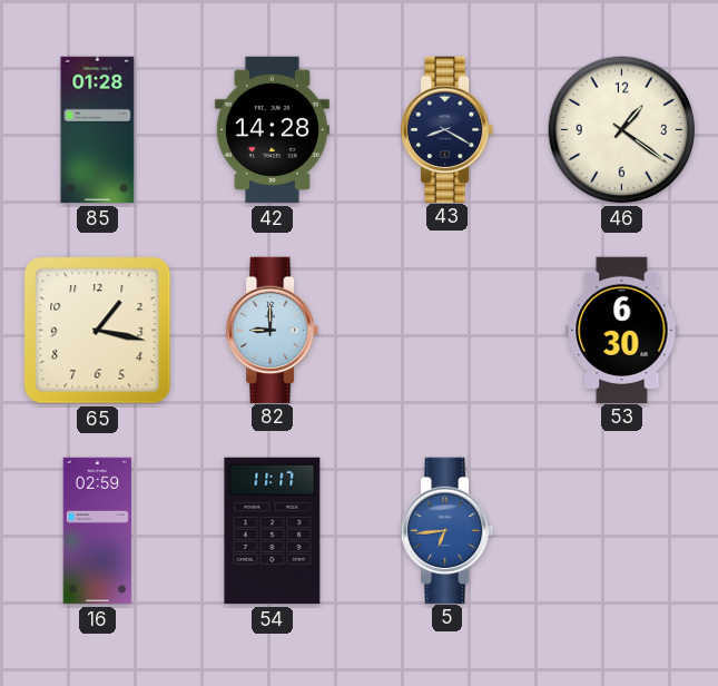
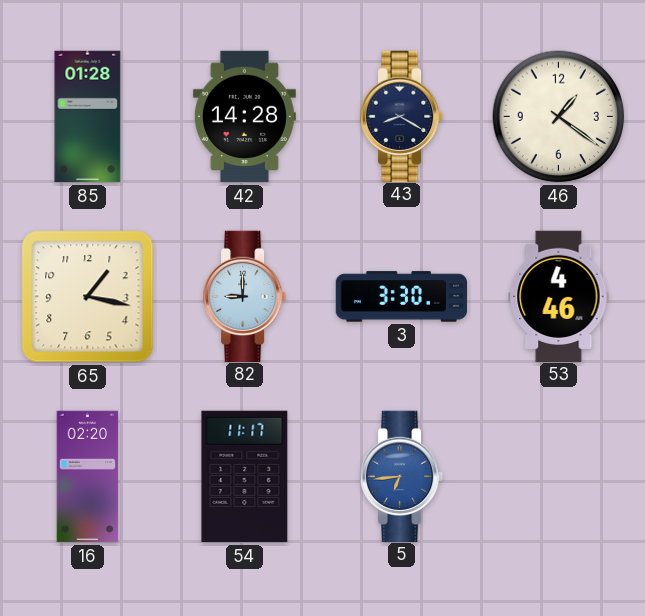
3: none -> 3:30
53: 6:30 -> 4:46
16: 02:59 -> 02:20
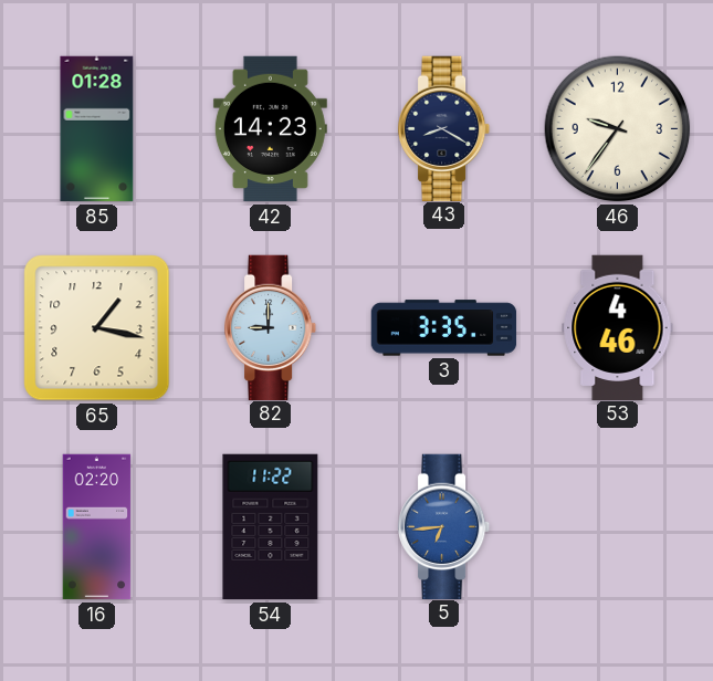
42: 14:28 -> 14:23
46: 1:21 -> 9:36
3: 3:30 -> 3:35
54: 11:17 -> 11:22
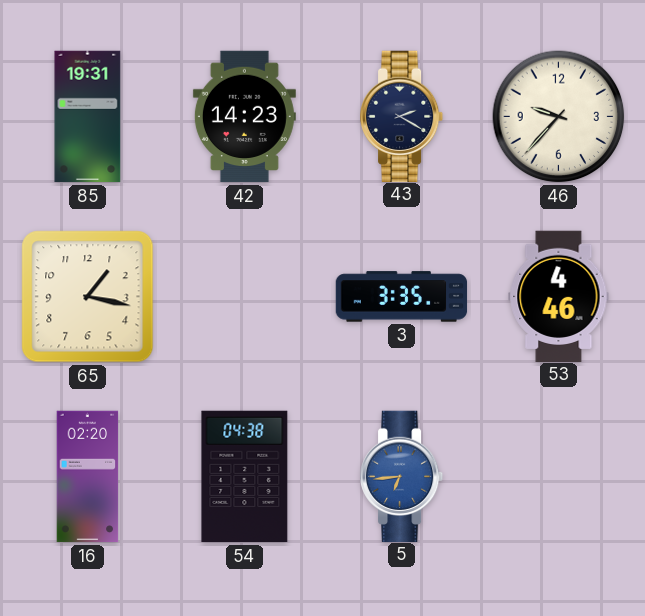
85: 01:28 -> 19:31
43: 8:20 -> 2:20
46: 9:36 -> 9:37
82: 9:00 -> none
54: 11:22 -> 04:38
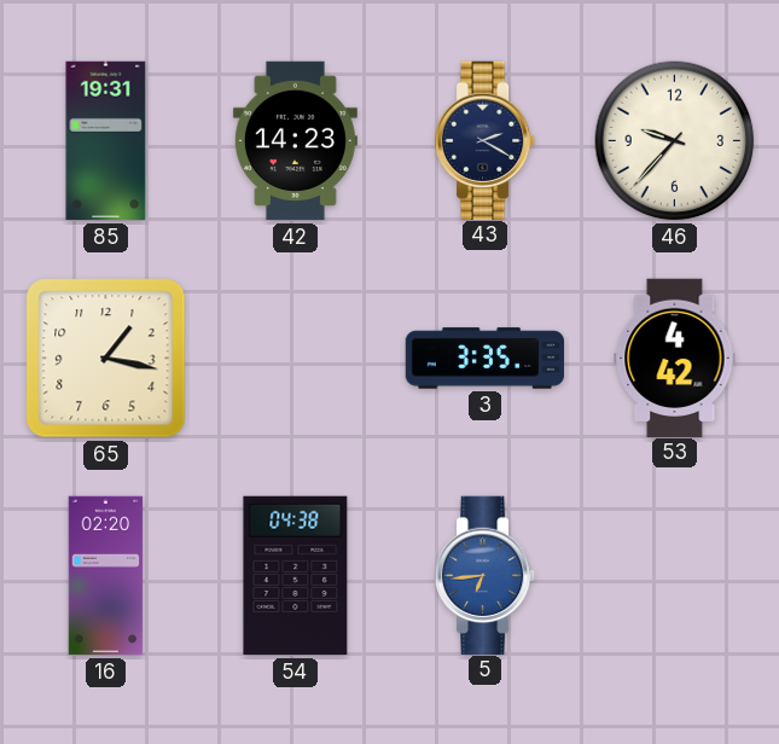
53: 4:46 -> 4:42
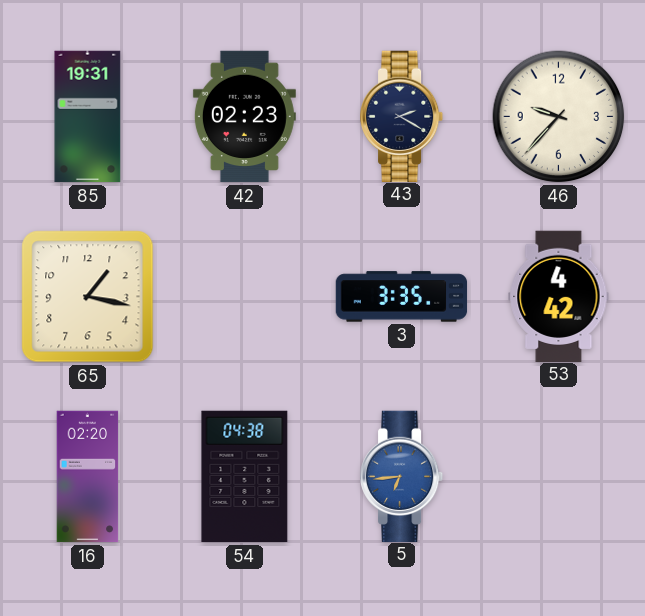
42: 14:23 -> 02:23
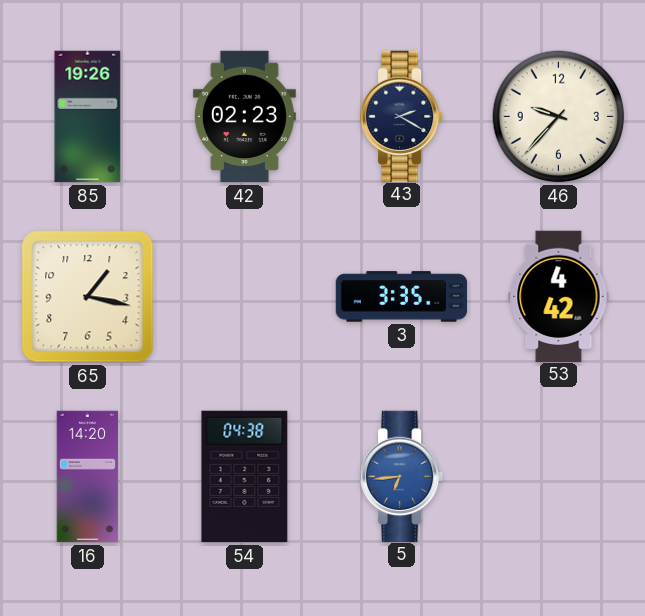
85: 19:31 -> 19:26
16: 02:20 -> 14:20
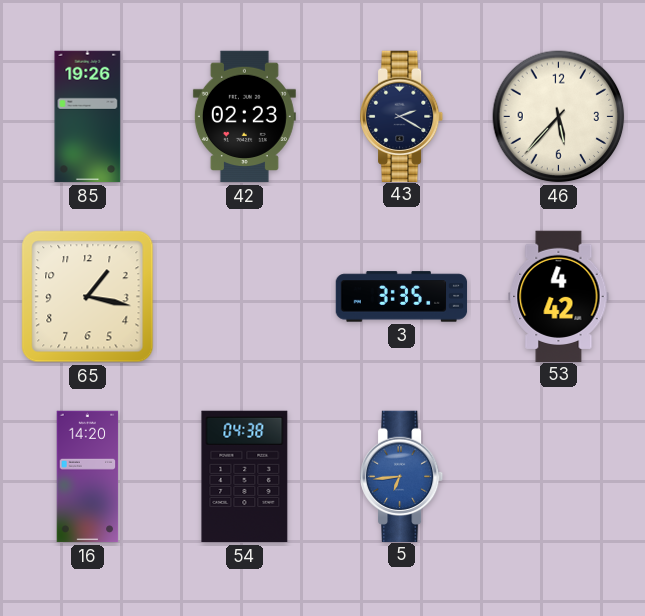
46: 9:37 -> 5:37
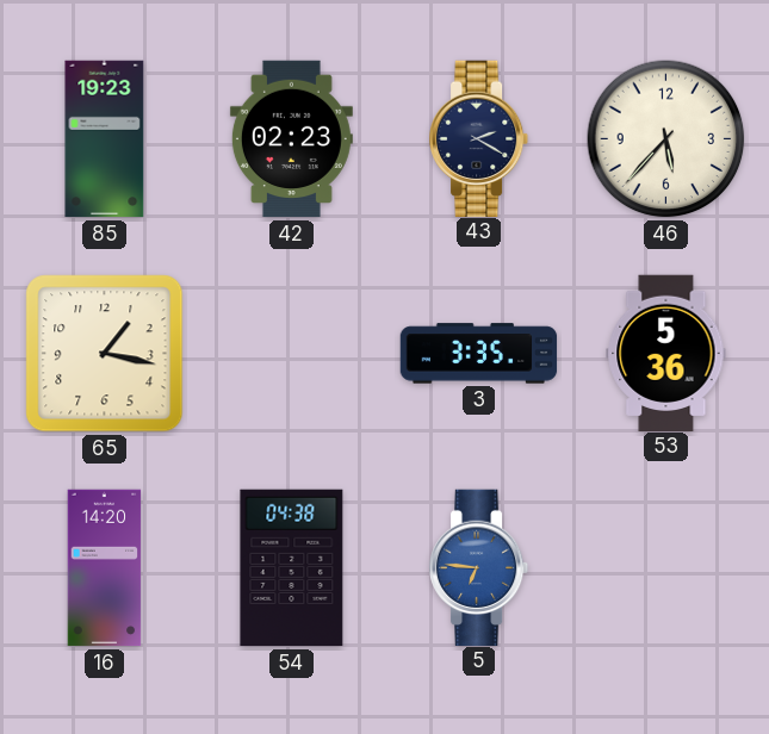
85: 19:26 -> 19:23
53: 4:42 -> 5:36
5: 6:44 -> 6:46
